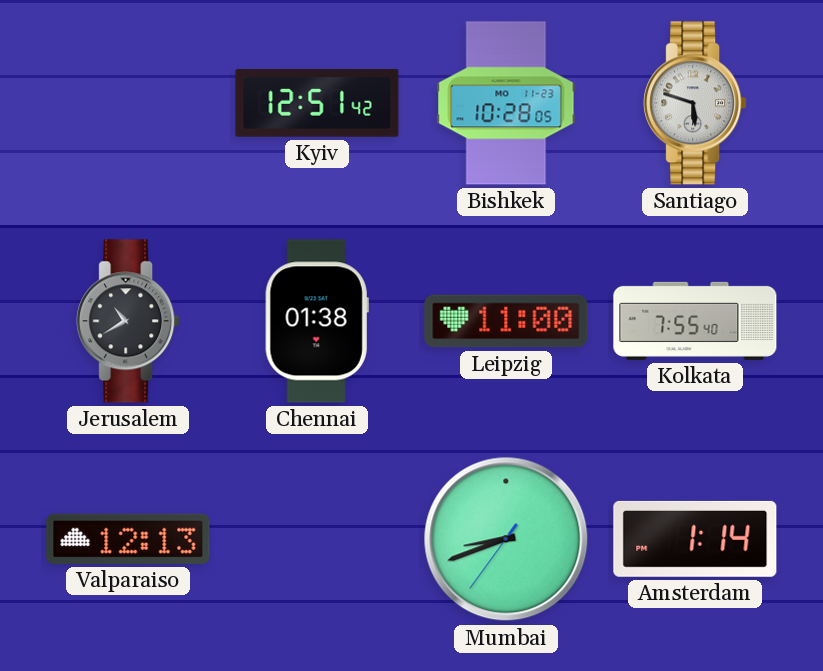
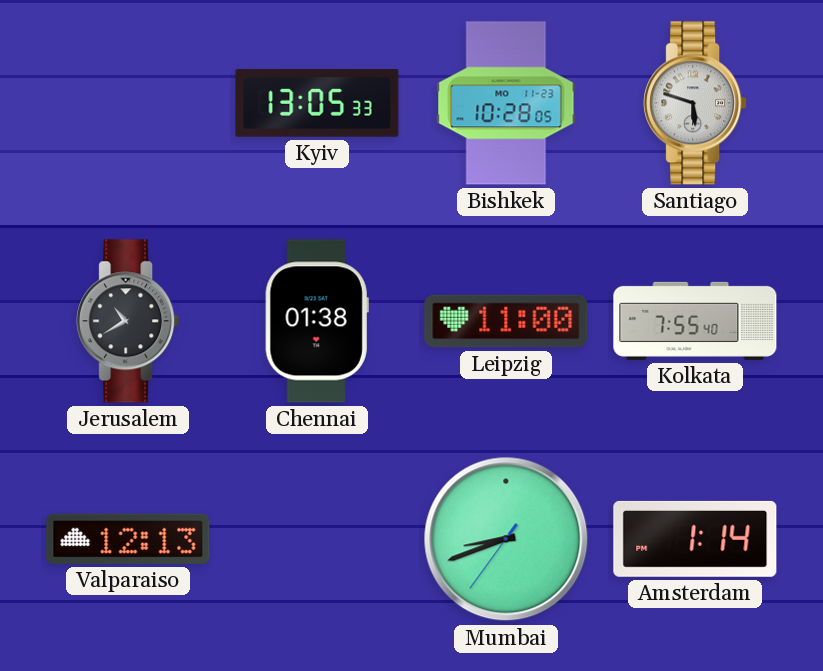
Kyiv: 12:51 -> 13:05
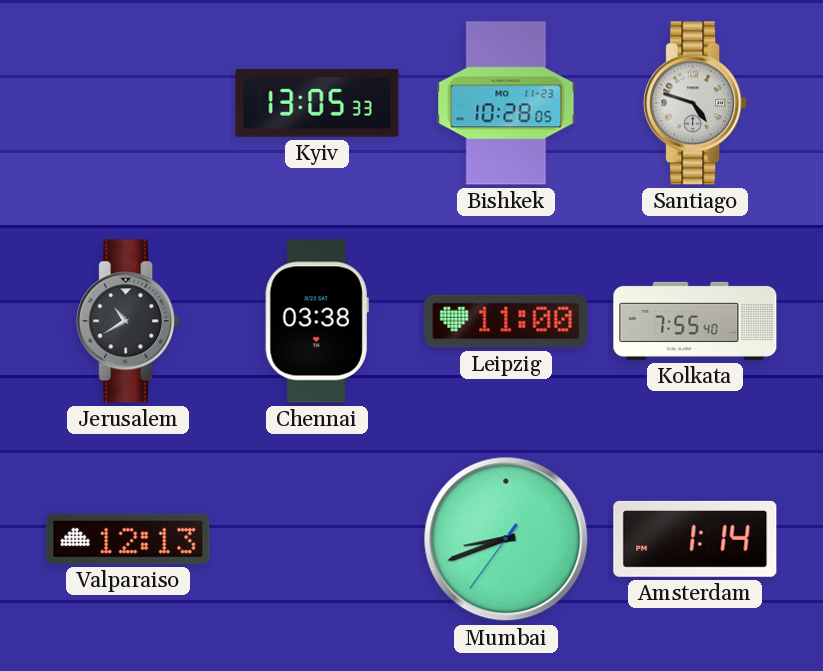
Santiago: 5:48 -> 4:48
Chennai: 01:38 -> 03:38
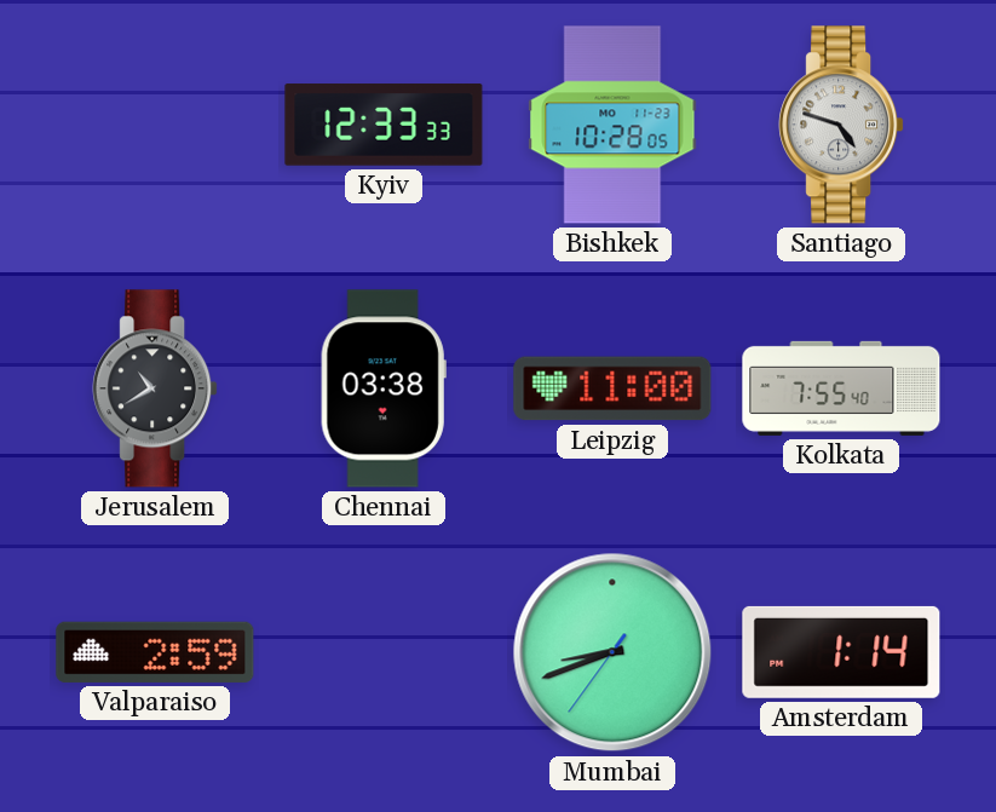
Kyiv: 13:05 -> 12:33
Valparaiso: 12:13 -> 2:59
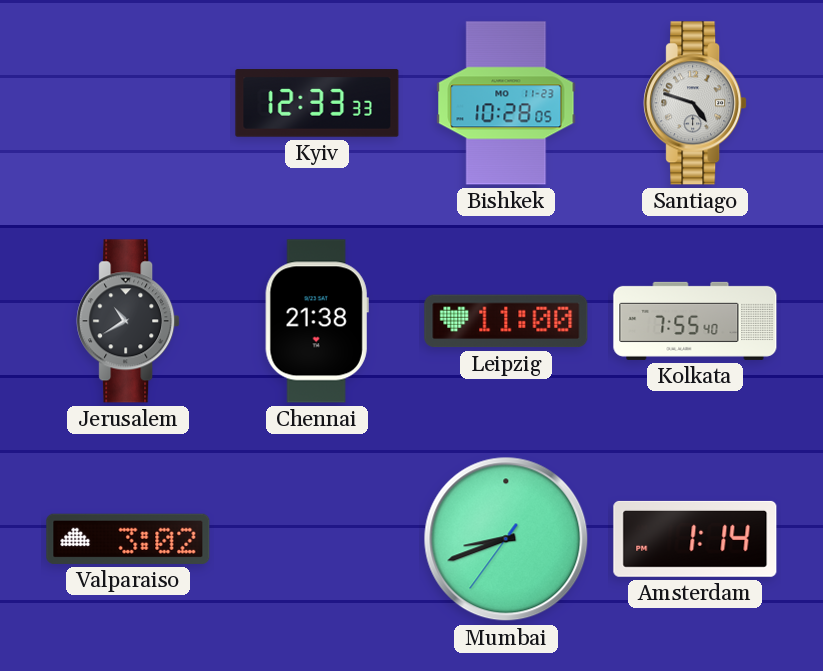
Chennai: 03:38 -> 21:38
Valparaiso: 2:59 -> 3:02
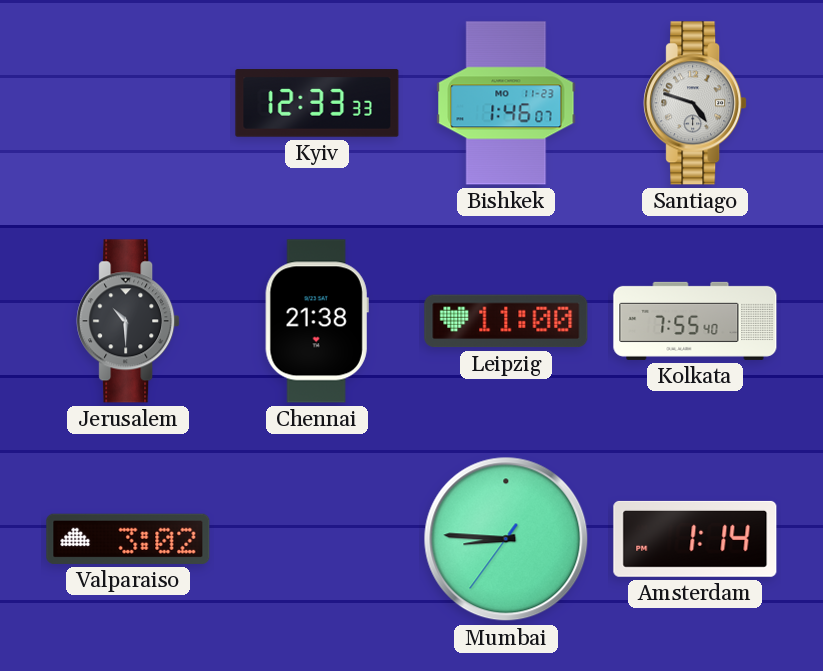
Bishkek: 10:28 -> 1:46
Jerusalem: 10:40 -> 10:30
Mumbai: 8:41 -> 8:45
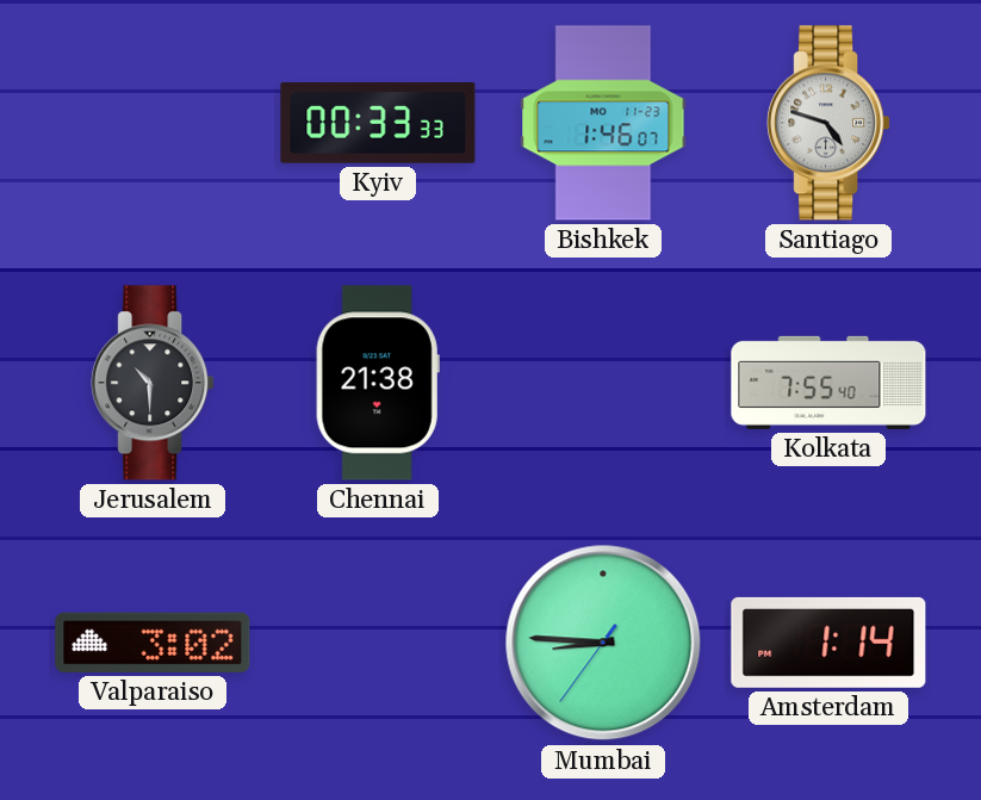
Kyiv: 12:33 -> 00:33
Leipzig: 11:00 -> none
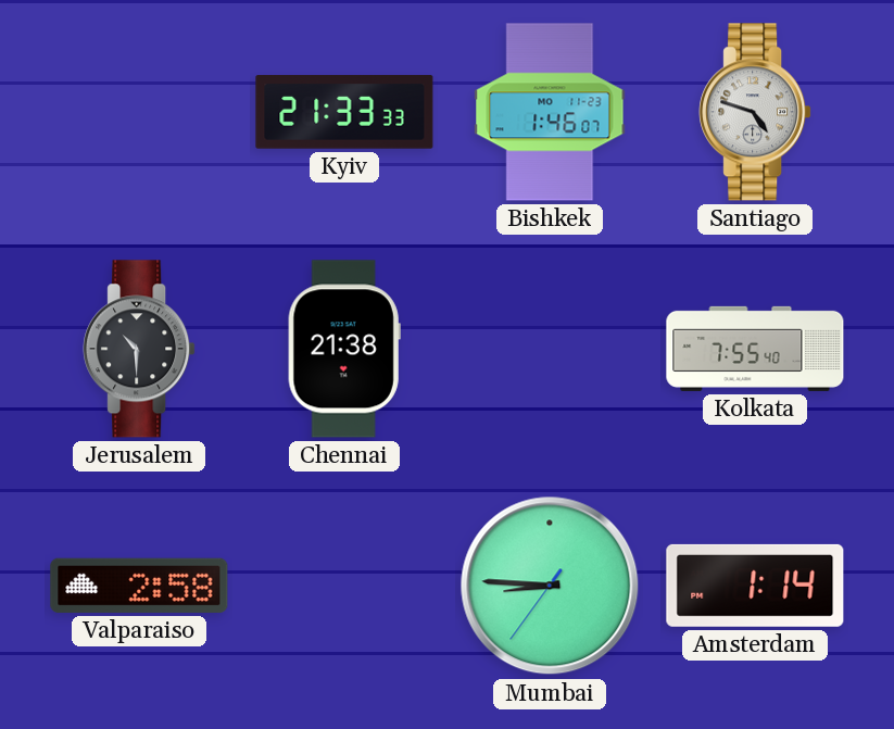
Kyiv: 00:33 -> 21:33
Valparaiso: 3:02 -> 2:58
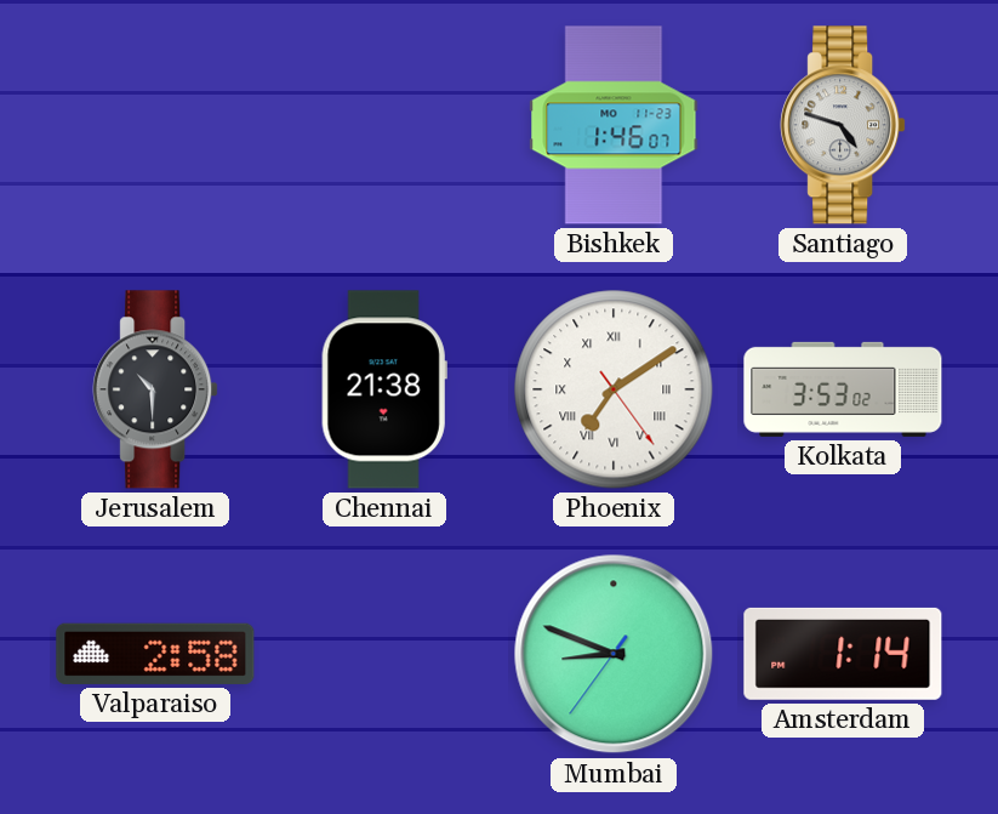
Kyiv: 21:33 -> none
Phoenix: none -> 7:09
Kolkata: 7:55 -> 3:53
Mumbai: 8:45 -> 8:48
